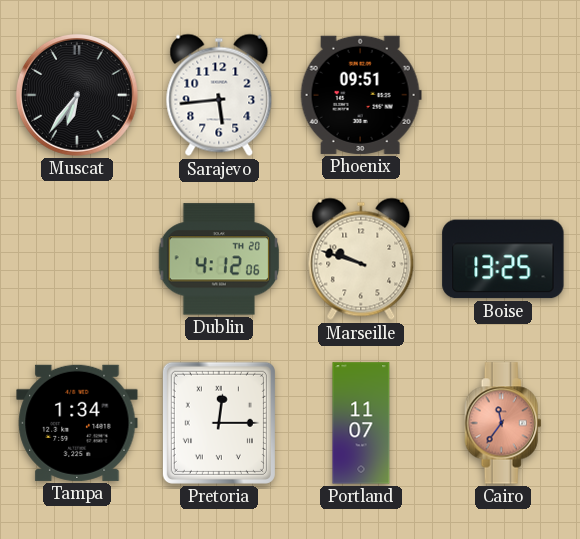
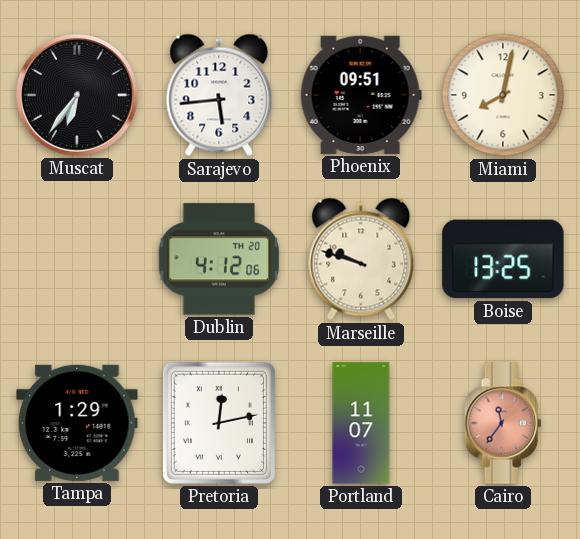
Miami: none -> 8:02
Tampa: 1:34 -> 1:29
Pretoria: 12:15 -> 12:13
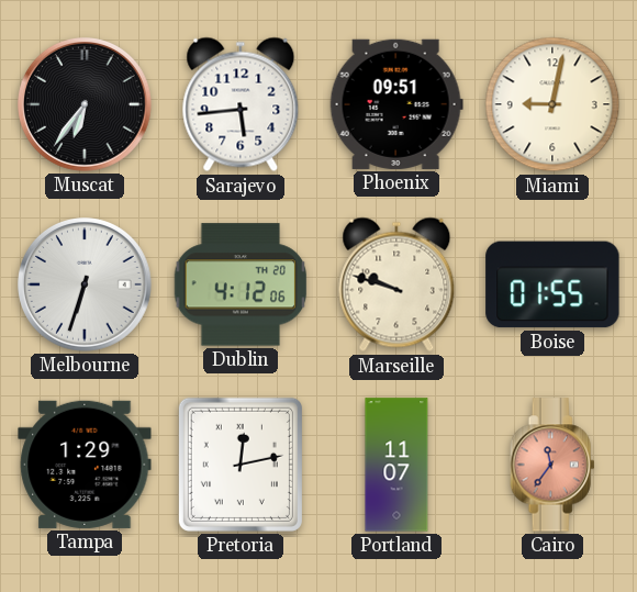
Miami: 8:02 -> 9:02
Melbourne: none -> 6:33
Boise: 13:25 -> 01:55
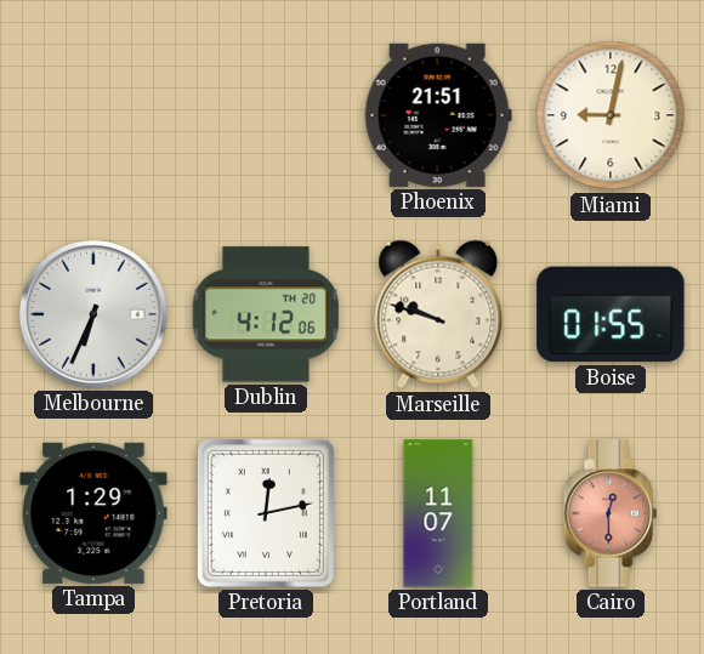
Muscat: 6:36 -> none
Sarajevo: 5:44 -> none
Phoenix: 09:51 -> 21:51
Melbourne: 6:33 -> 6:34
Cairo: 11:36 -> 12:30
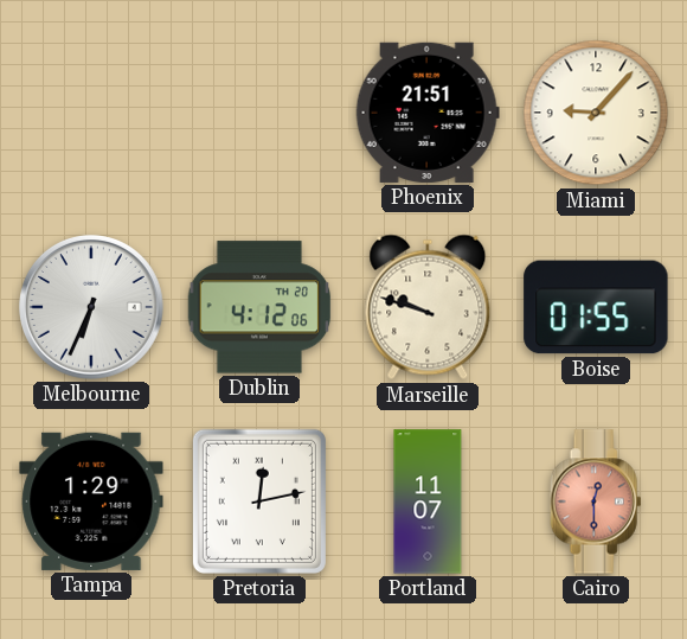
Miami: 9:02 -> 9:07
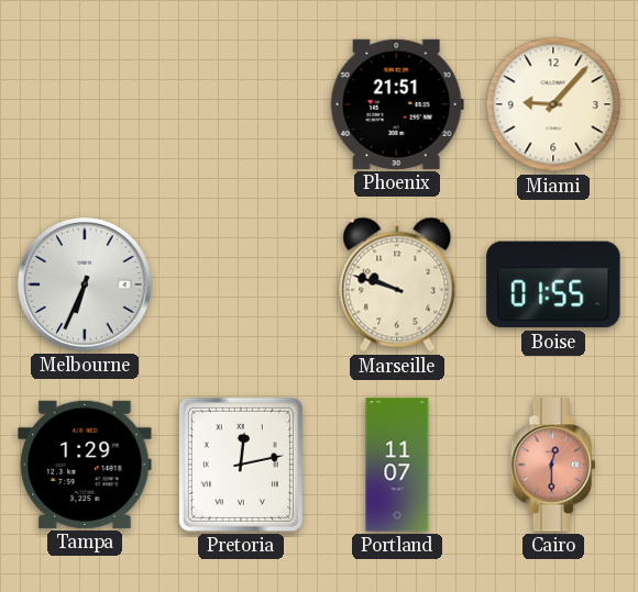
Dublin: 4:12 -> none
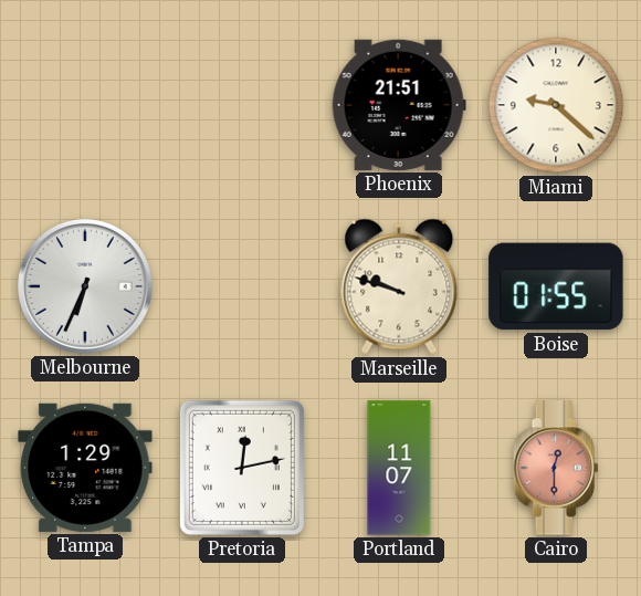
Miami: 9:07 -> 9:22
